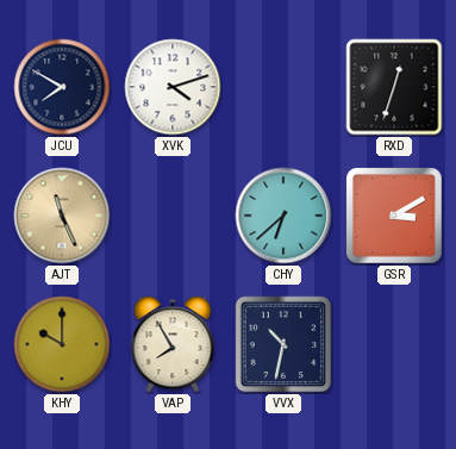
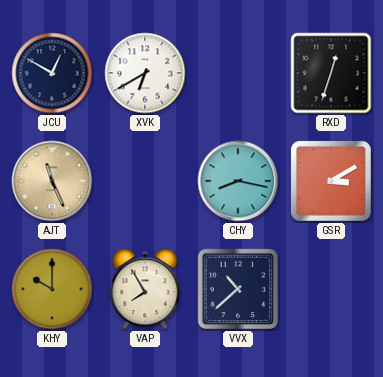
JCU: 7:50 -> 12:50
XVK: 4:12 -> 6:40
CHY: 6:38 -> 8:17
VVX: 10:32 -> 10:38
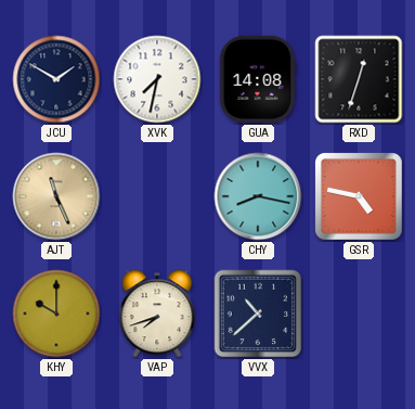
JCU: 12:50 -> 1:50
XVK: 6:40 -> 7:32
GUA: none -> 14:08
GSR: 3:10 -> 4:47
VAP: 7:55 -> 7:42
